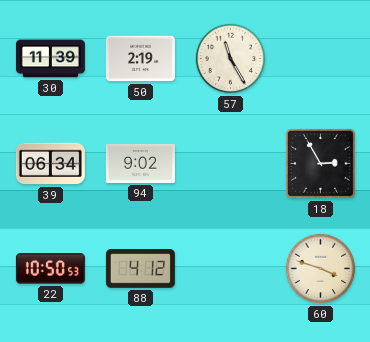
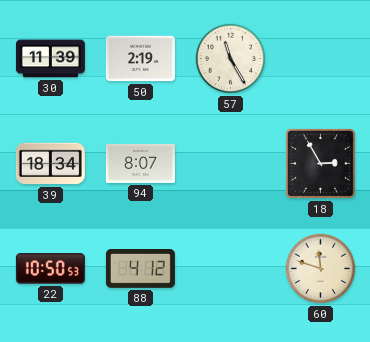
39: 06:34 -> 18:34
94: 9:02 -> 8:07
60: 3:48 -> 11:48
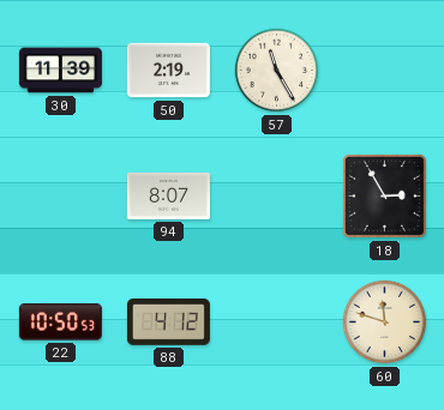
39: 18:34 -> none
